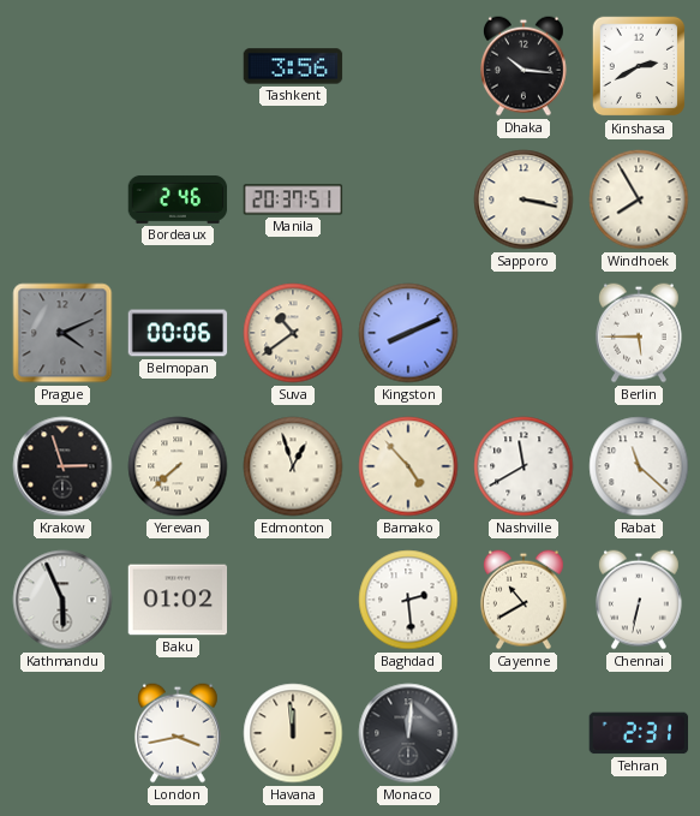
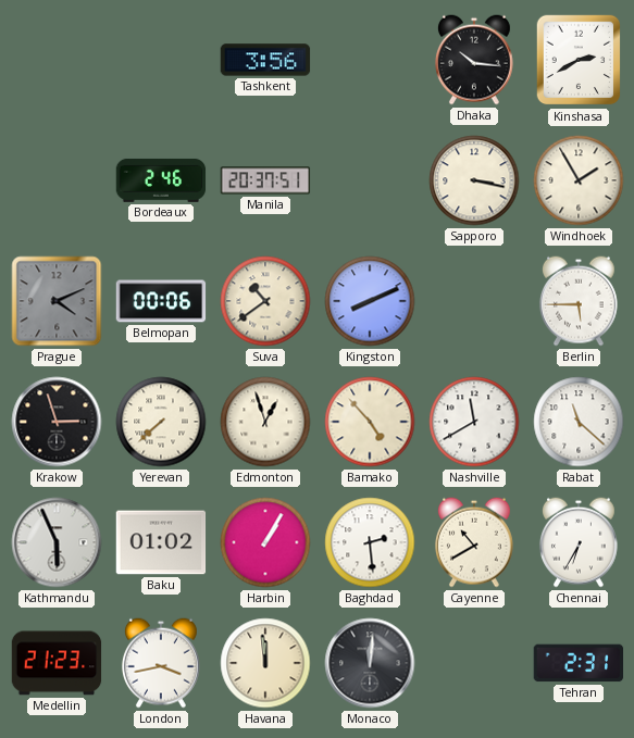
Windhoek: 7:55 -> 1:55
Harbin: none -> 1:05
Chennai: 6:32 -> 6:35
Medellin: none -> 21:23
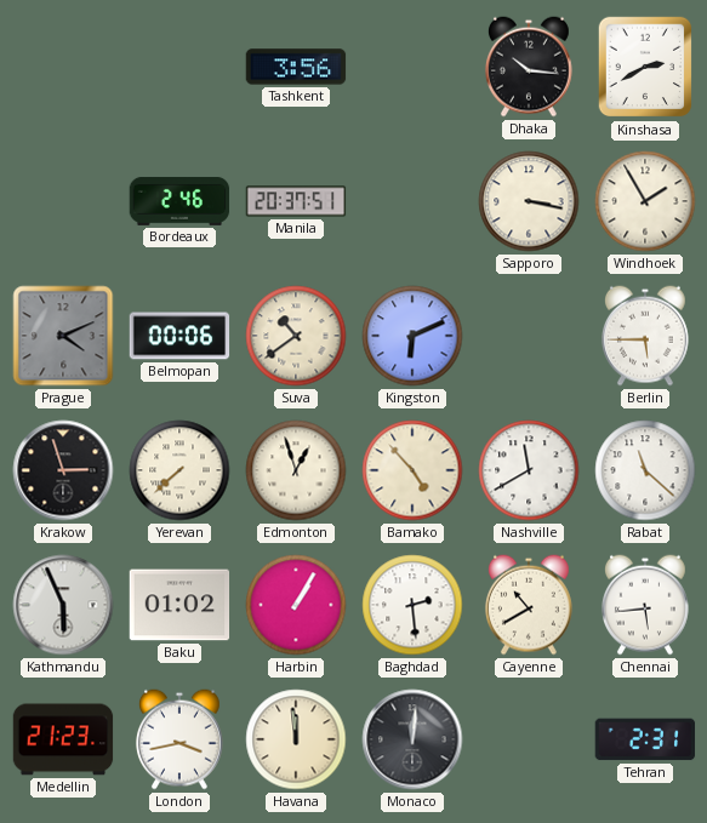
Kingston: 8:11 -> 6:11
Chennai: 6:35 -> 5:44
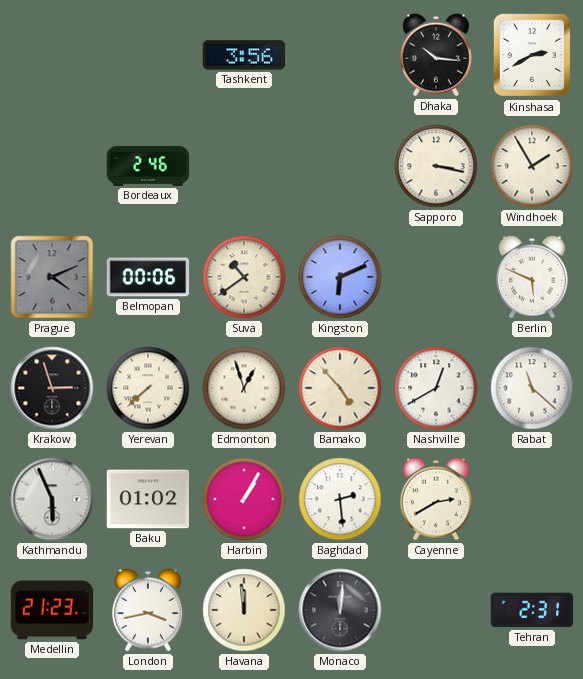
Manila: 20:37 -> none
Berlin: 5:45 -> 5:49
Nashville: 11:40 -> 12:40
Cayenne: 10:40 -> 2:40
Chennai: 5:44 -> none
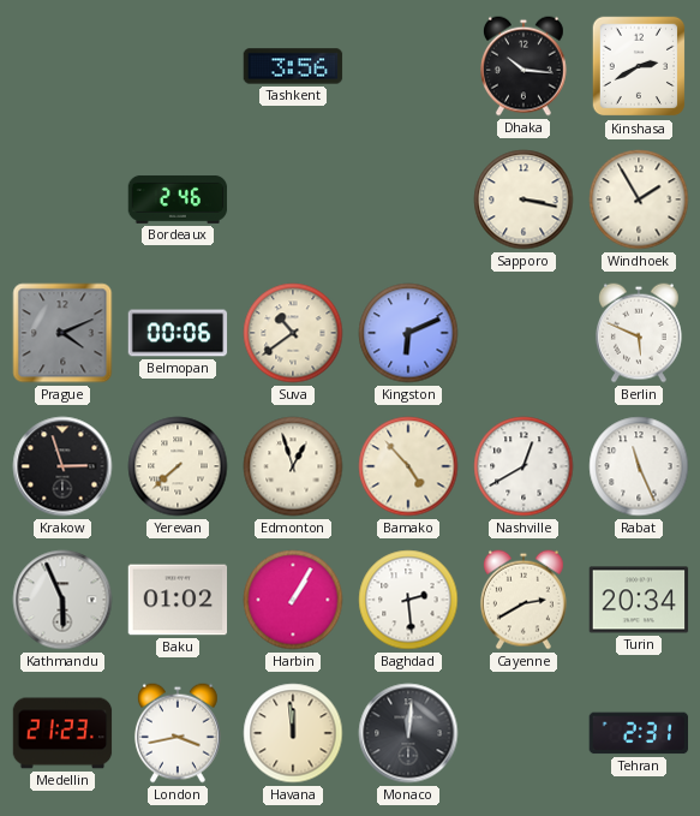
Rabat: 11:22 -> 11:26
Turin: none -> 20:34
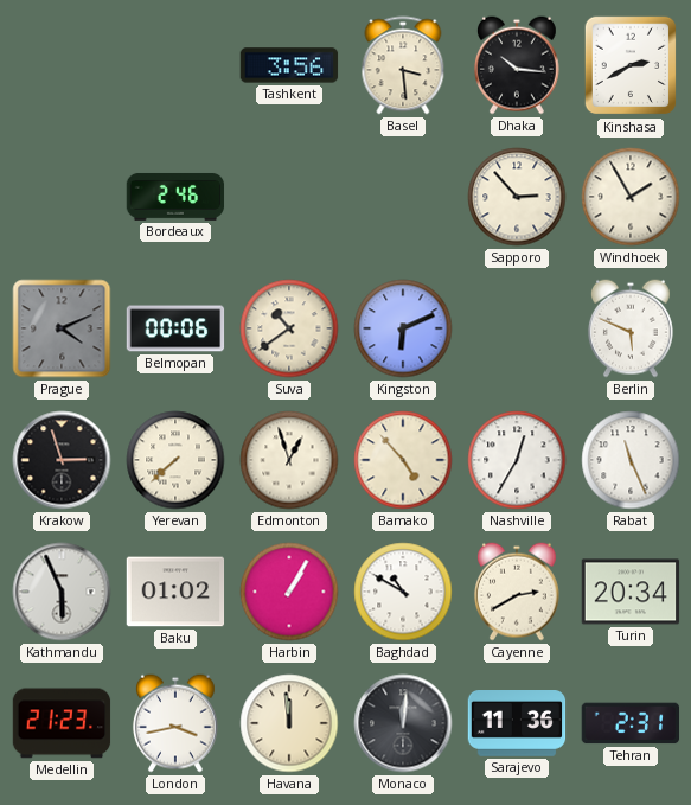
Basel: none -> 3:29
Sapporo: 3:17 -> 2:53
Nashville: 12:40 -> 12:35
Baghdad: 2:29 -> 10:50
Sarajevo: none -> 11:36
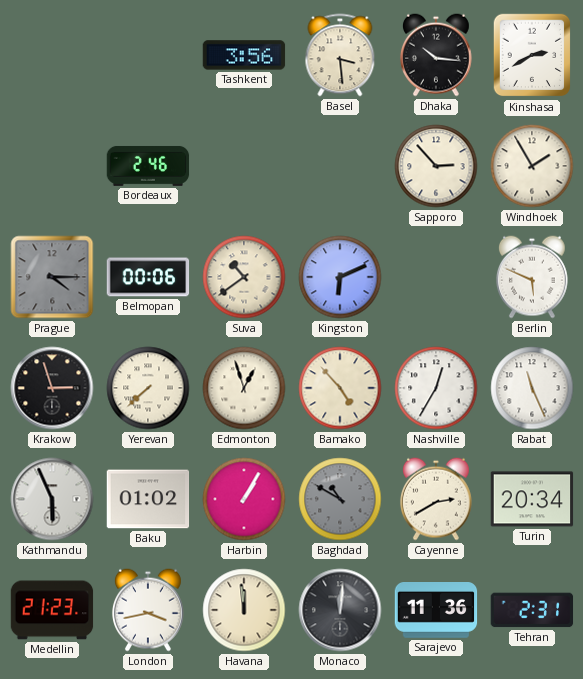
Prague: 4:11 -> 4:15
Baghdad dial: white -> grey
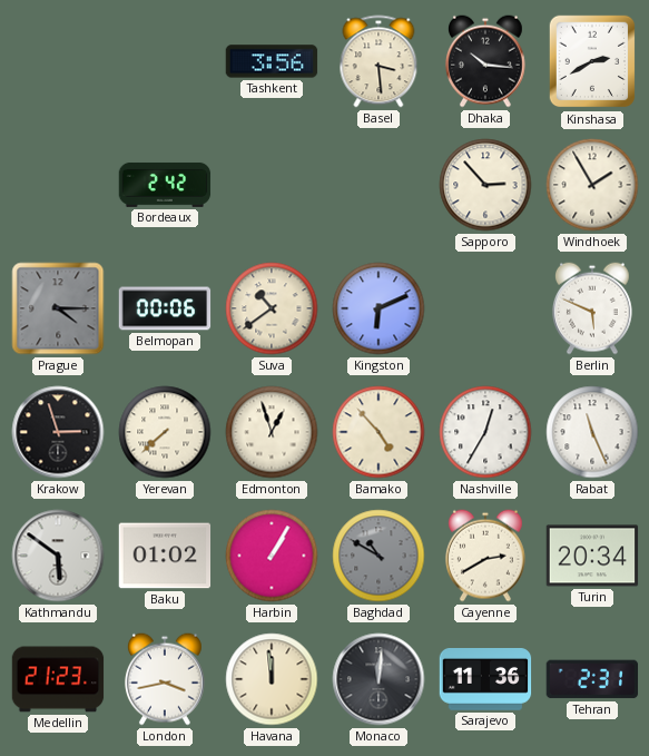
Bordeaux: 2:46 -> 2:42
Kathmandu: 5:56 -> 5:51
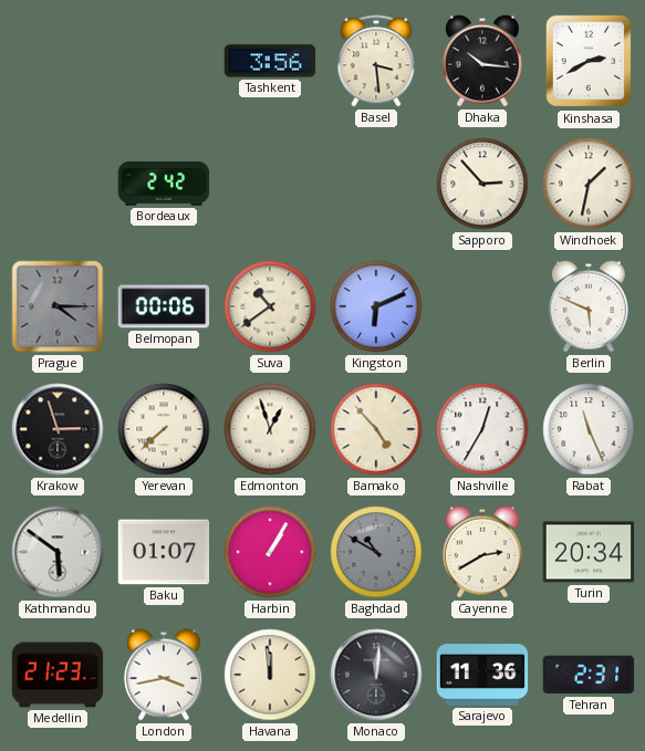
Windhoek: 1:55 -> 1:32
Baku: 01:02 -> 01:07
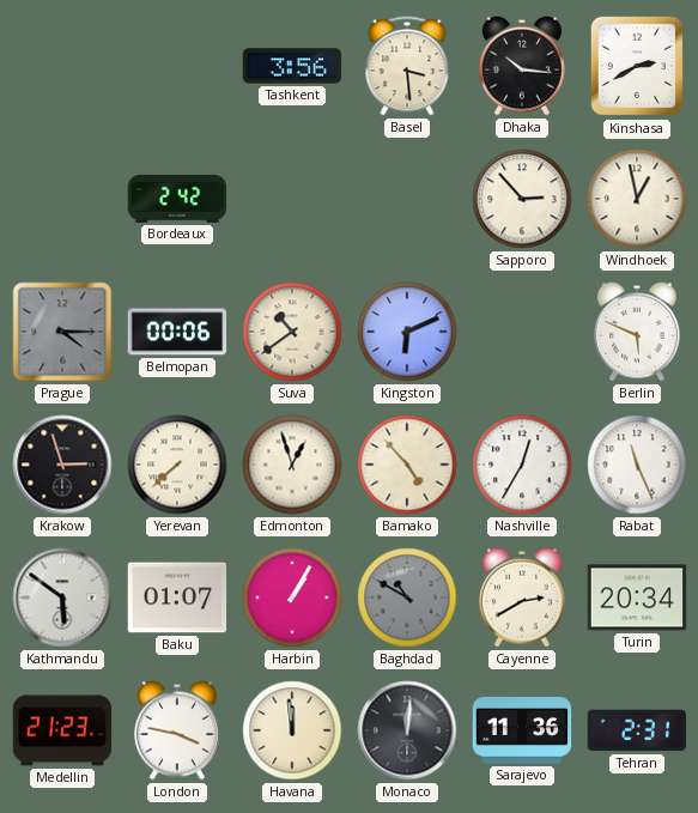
Windhoek: 1:32 -> 12:58
London: 3:43 -> 3:47
